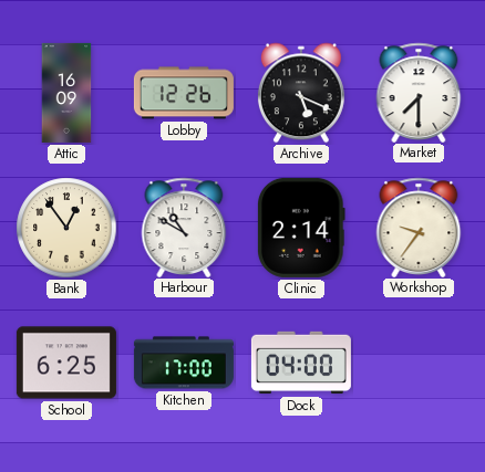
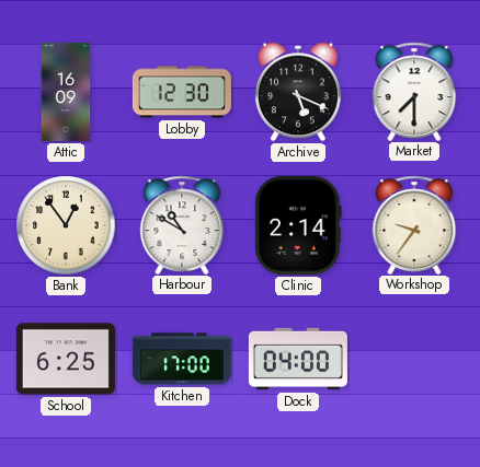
Lobby: 12:26 -> 12:30
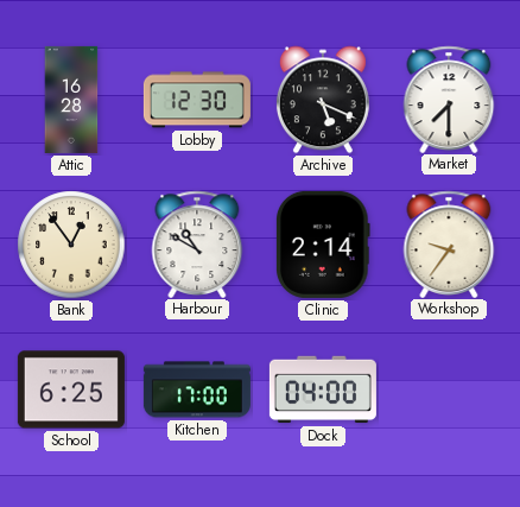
Attic: 16:09 -> 16:28
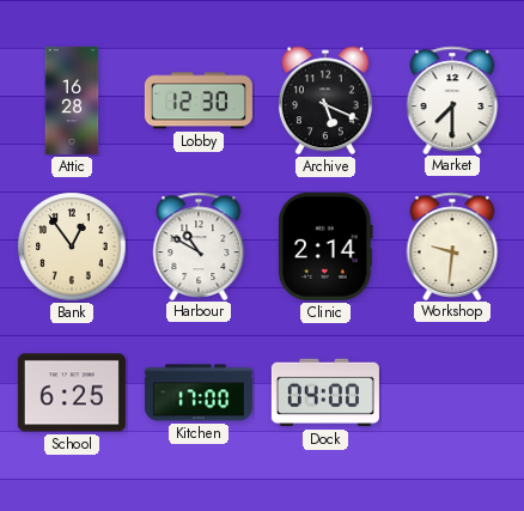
Workshop: 9:36 -> 9:31
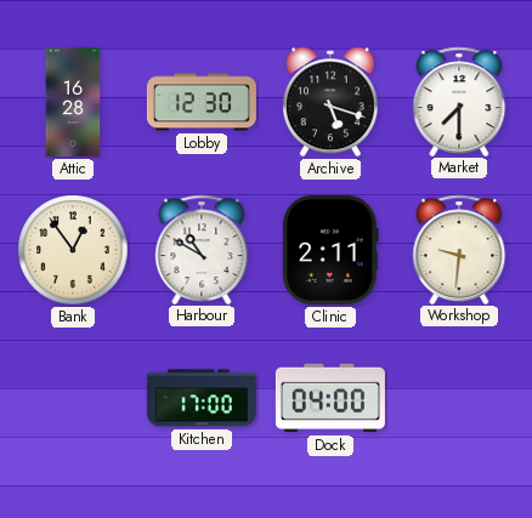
Archive: 5:19 -> 5:18
Clinic: 2:14 -> 2:11
School: 6:25 -> none
